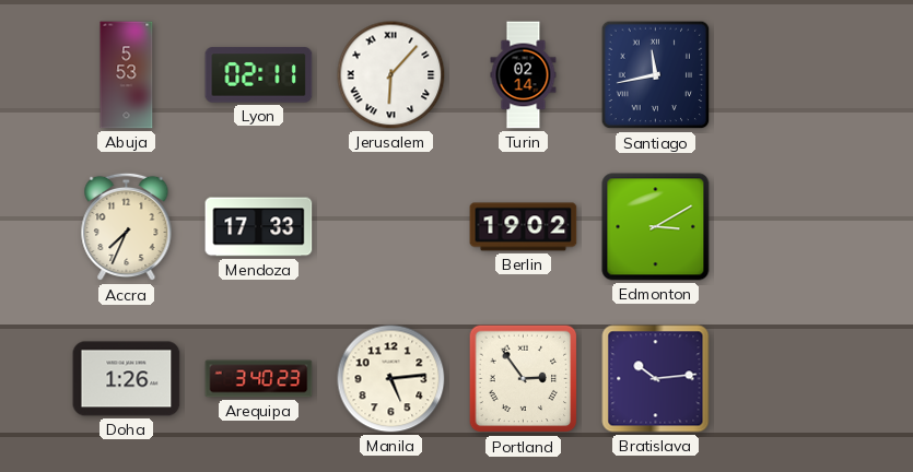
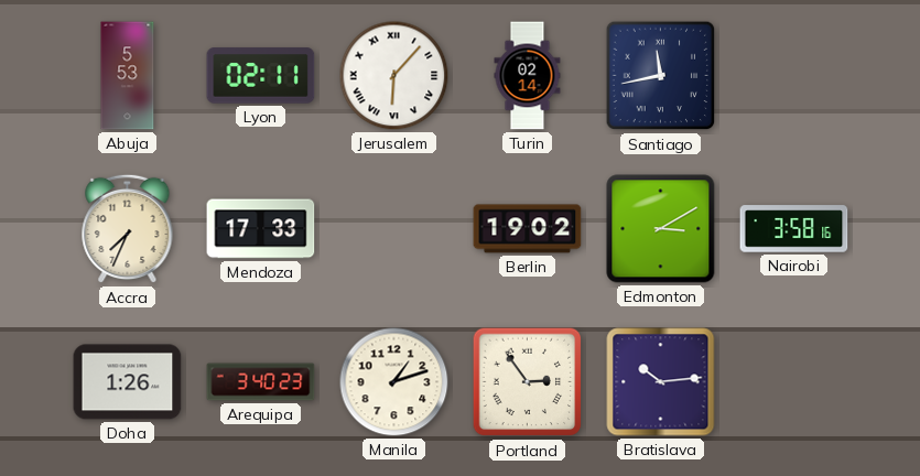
Nairobi: none -> 3:58
Manila: 5:14 -> 1:12
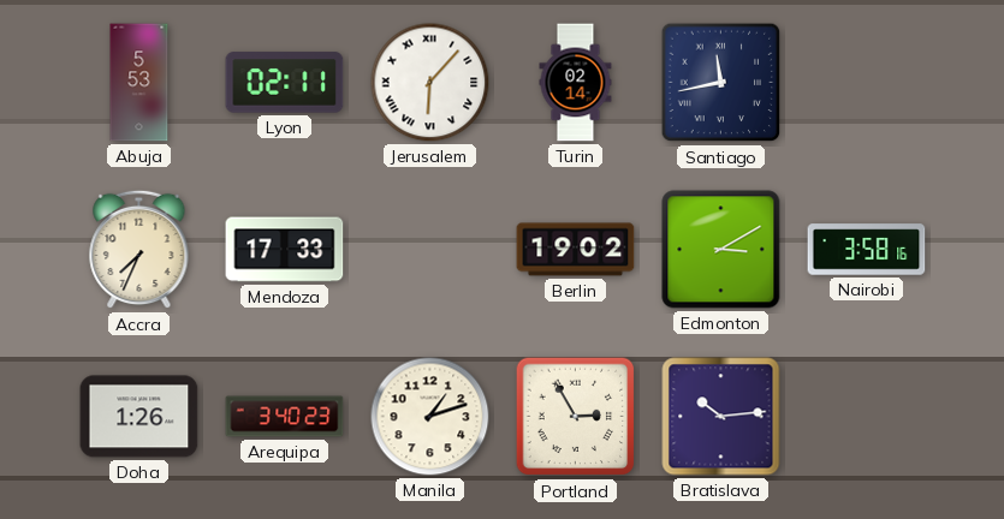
Portland: 2:54 -> 2:55
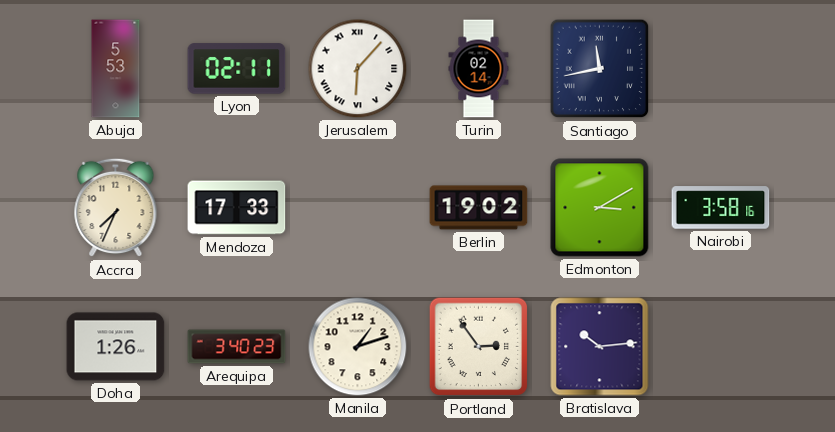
Portland: 2:55 -> 2:54
